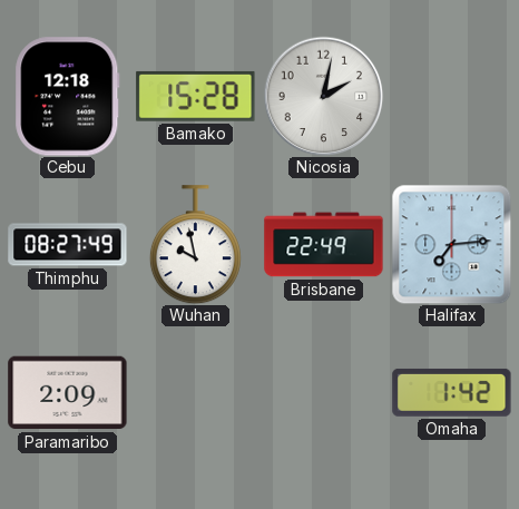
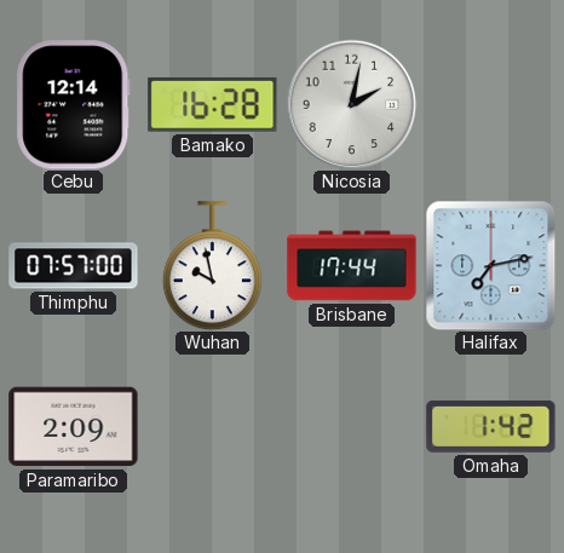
Cebu: 12:18 -> 12:14
Bamako: 15:28 -> 16:28
Thimphu: 08:27 -> 07:57
Brisbane: 22:49 -> 17:44
Halifax: 7:14 -> 7:13
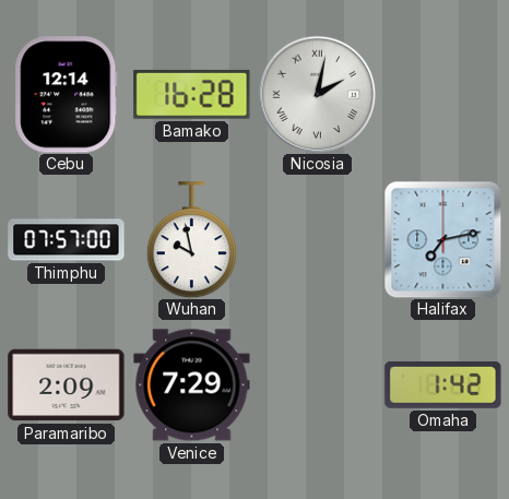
Nicosia numerals: Arabic -> Roman
Brisbane: 17:44 -> none
Venice: none -> 7:29
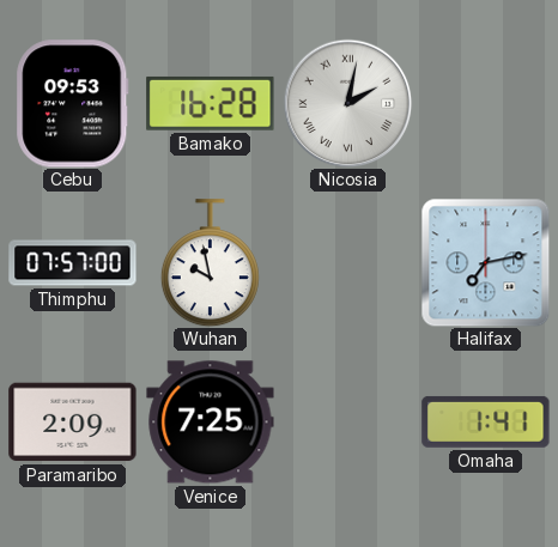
Cebu: 12:14 -> 09:53
Venice: 7:29 -> 7:25
Omaha: 1:42 -> 1:41
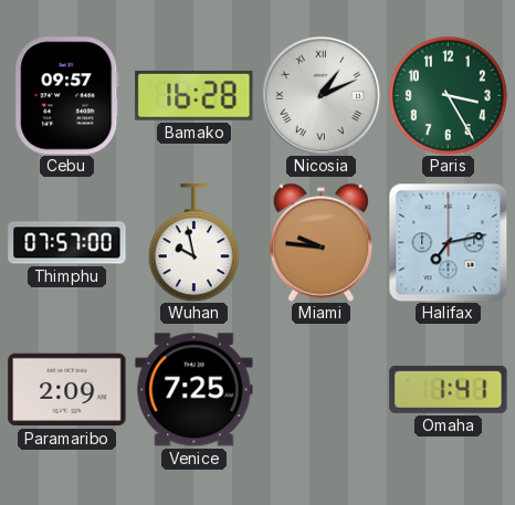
Cebu: 09:53 -> 09:57
Nicosia: 2:02 -> 1:11
Paris: none -> 3:25
Miami: none -> 9:46
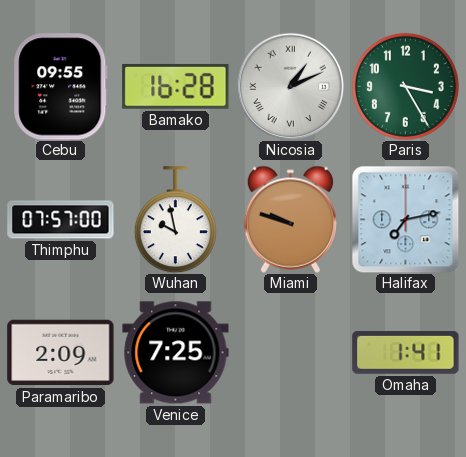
Cebu: 09:57 -> 09:55
Miami: 9:46 -> 9:48
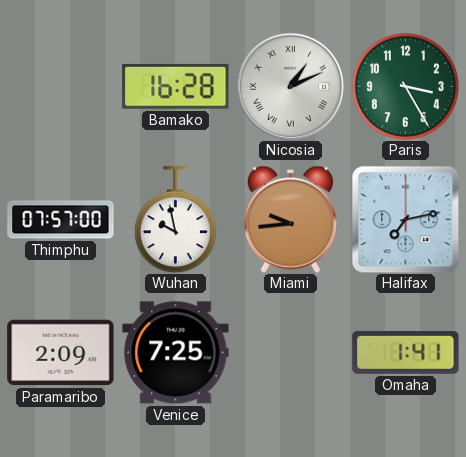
Cebu: 09:55 -> none
Miami: 9:48 -> 9:44
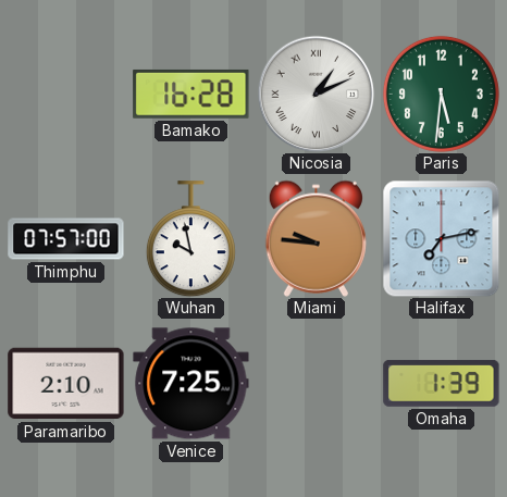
Paris: 3:25 -> 5:31
Miami: 9:44 -> 9:46
Paramaribo: 2:09 -> 2:10
Omaha: 1:41 -> 1:39
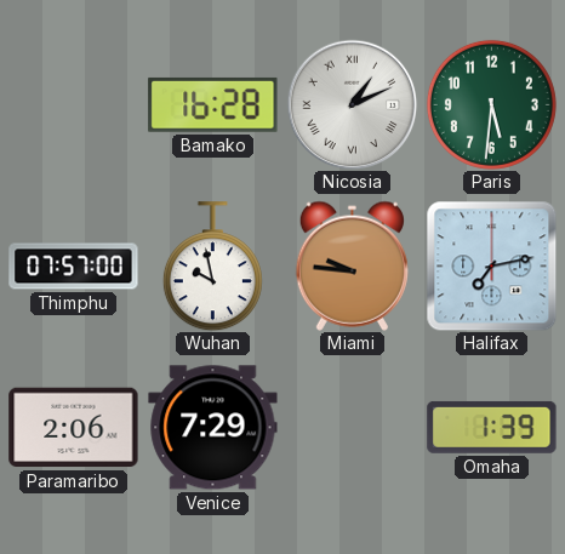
Paramaribo: 2:10 -> 2:06
Venice: 7:25 -> 7:29
